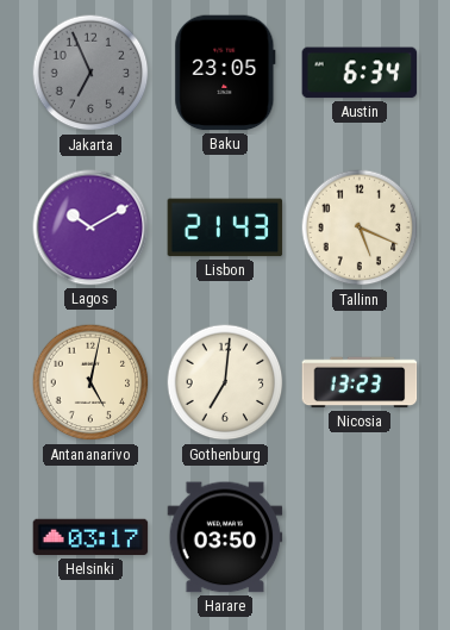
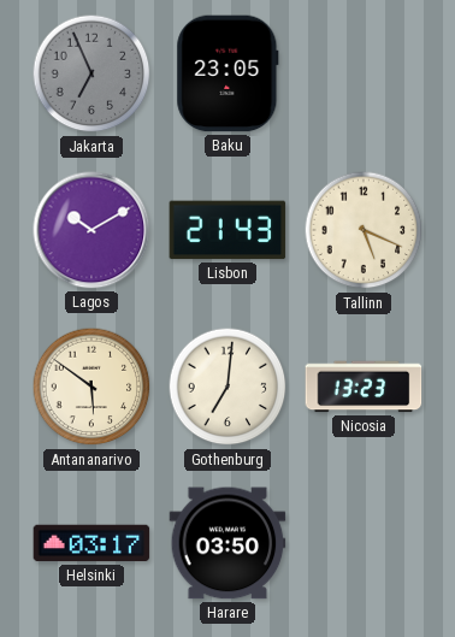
Austin: 6:34 -> none
Antananarivo: 5:02 -> 5:51
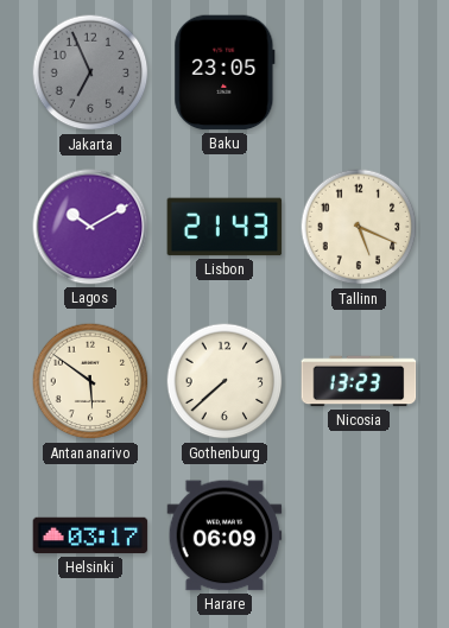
Gothenburg: 7:01 -> 7:38
Harare: 03:50 -> 06:09
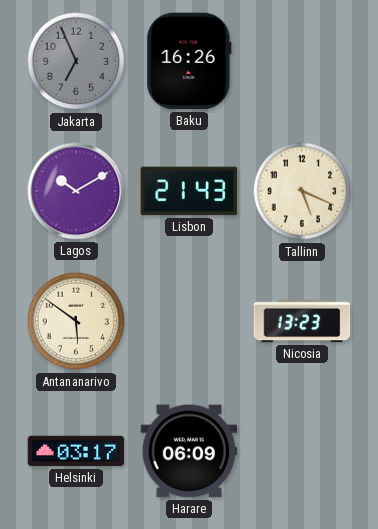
Baku: 23:05 -> 16:26
Gothenburg: 7:38 -> none
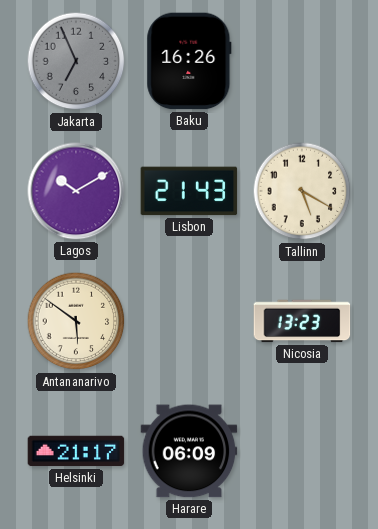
Tallinn: 5:19 -> 5:20
Helsinki: 03:17 -> 21:17
